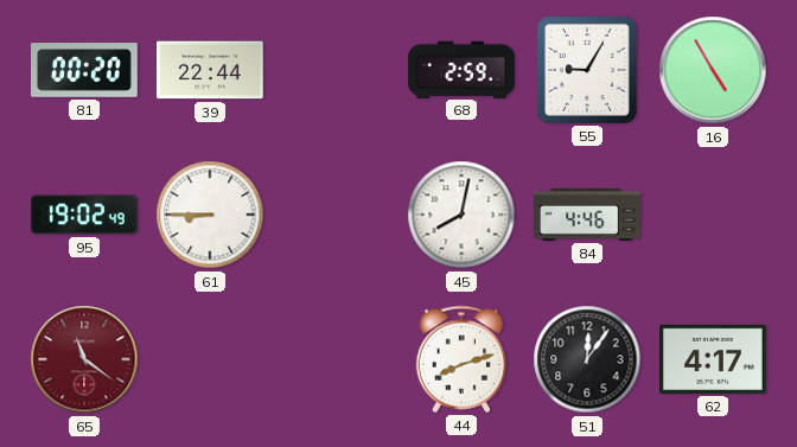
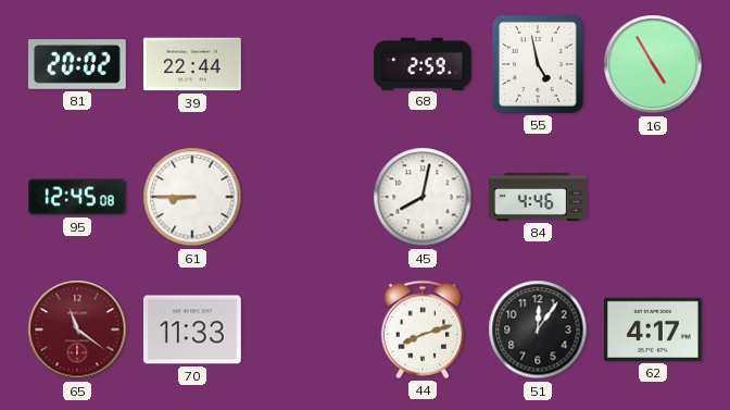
81: 00:20 -> 20:02
55: 9:05 -> 4:58
95: 19:02 -> 12:45
70: none -> 11:33
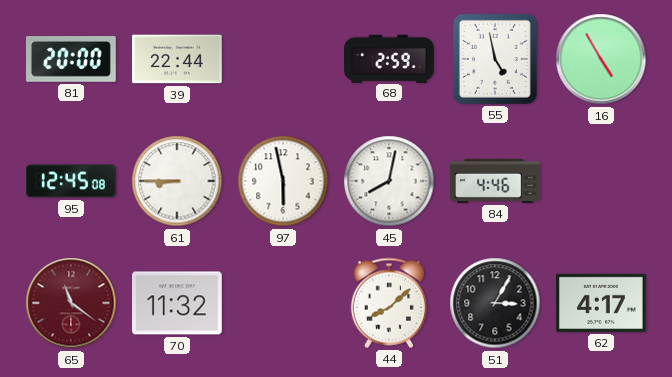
81: 20:02 -> 20:00
97: none -> 5:58
70: 11:33 -> 11:32
44: 8:12 -> 8:08
51: 12:06 -> 3:05
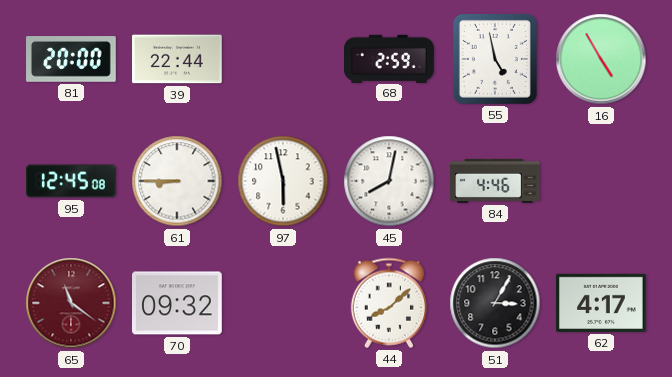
70: 11:32 -> 09:32
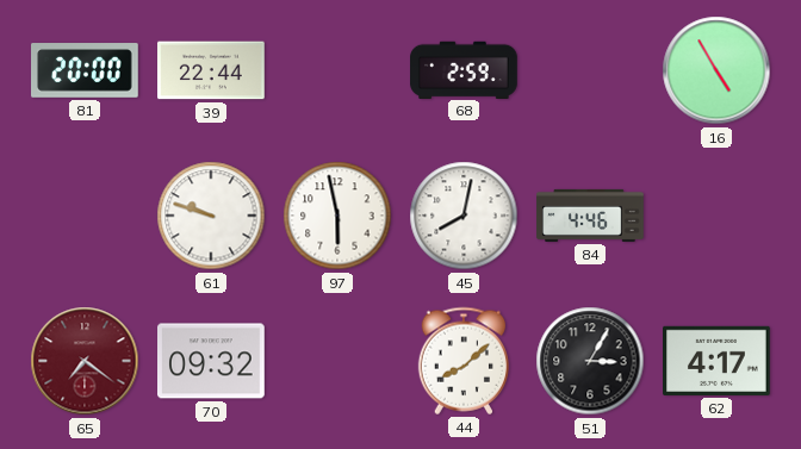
55: 4:58 -> none
95: 12:45 -> none
61: 8:45 -> 9:48
65: 11:21 -> 7:21
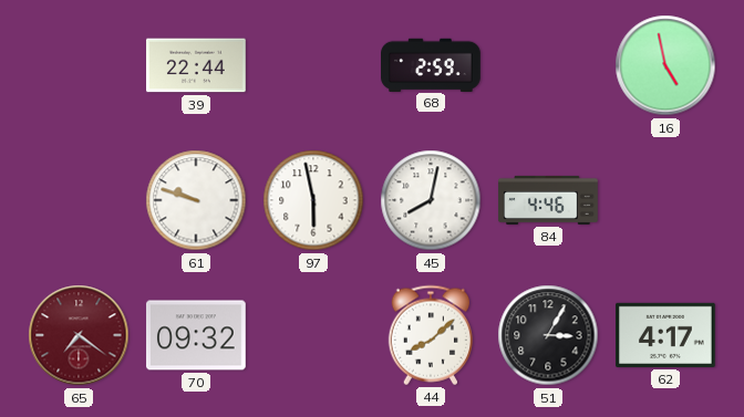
81: 20:00 -> none
16: 4:55 -> 4:58
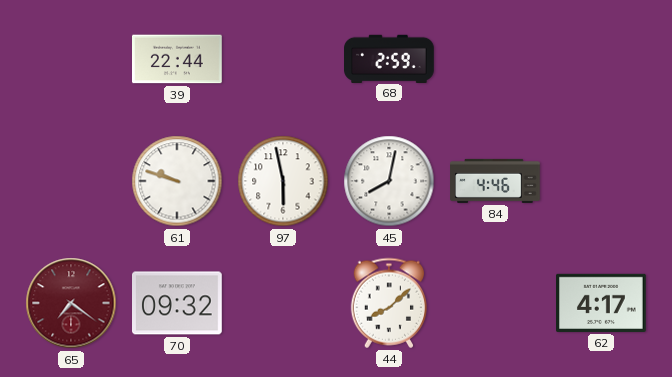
16: 4:58 -> none
51: 3:05 -> none
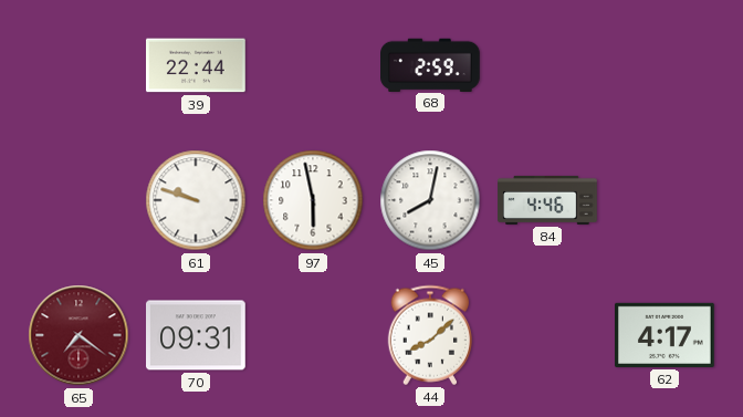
70: 09:32 -> 09:31
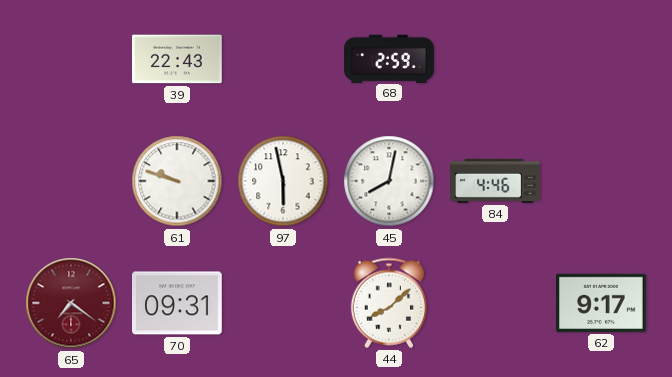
39: 22:44 -> 22:43
62: 4:17 -> 9:17
